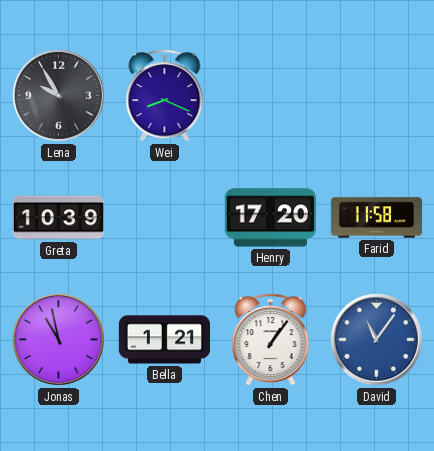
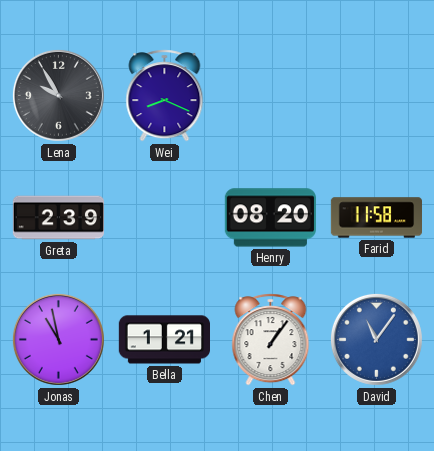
Greta: 10:39 -> 2:39
Henry: 17:20 -> 08:20
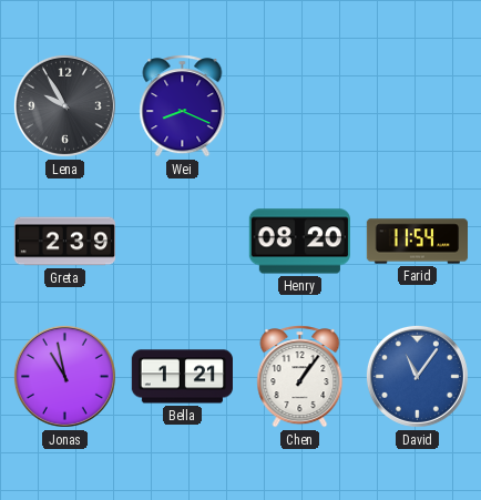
Farid: 11:58 -> 11:54
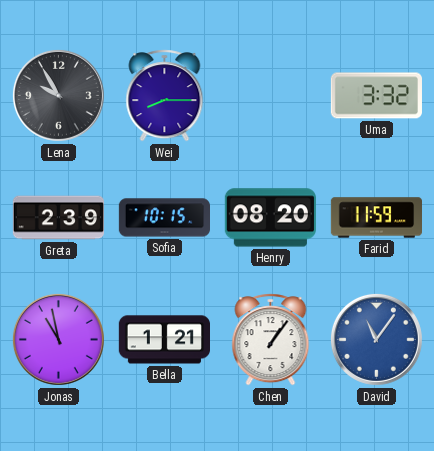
Wei: 8:19 -> 8:15
Uma: none -> 3:32
Sofia: none -> 10:15
Farid: 11:54 -> 11:59
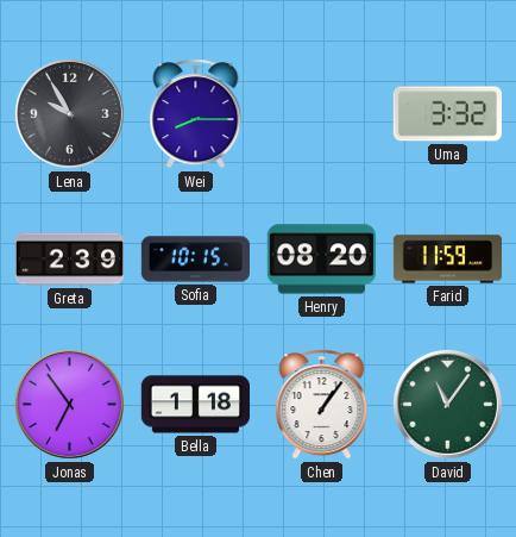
Jonas: 10:58 -> 6:54
Bella: 1:21 -> 1:18
David dial: blue -> green
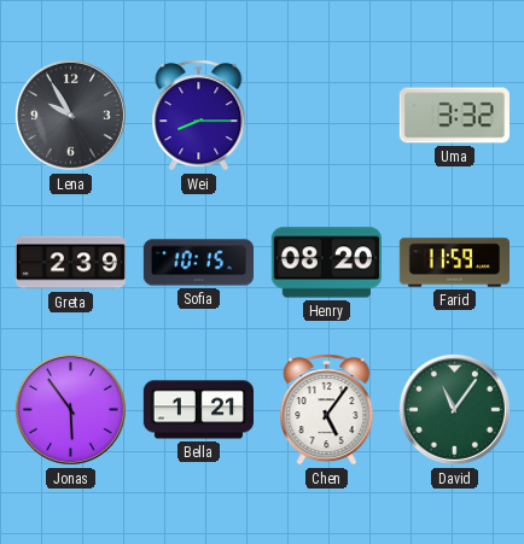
Jonas: 6:54 -> 5:54
Bella: 1:18 -> 1:21
Chen: 1:06 -> 5:06
